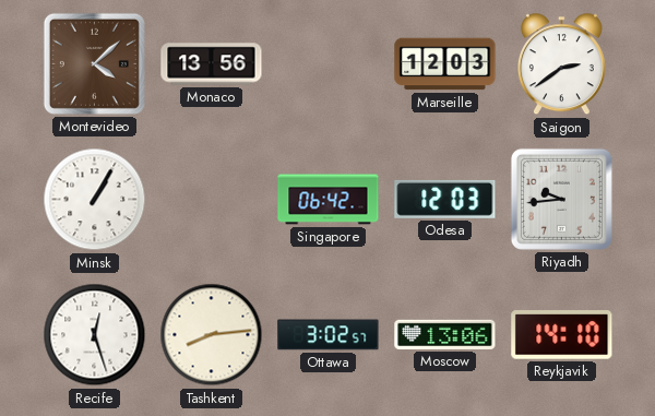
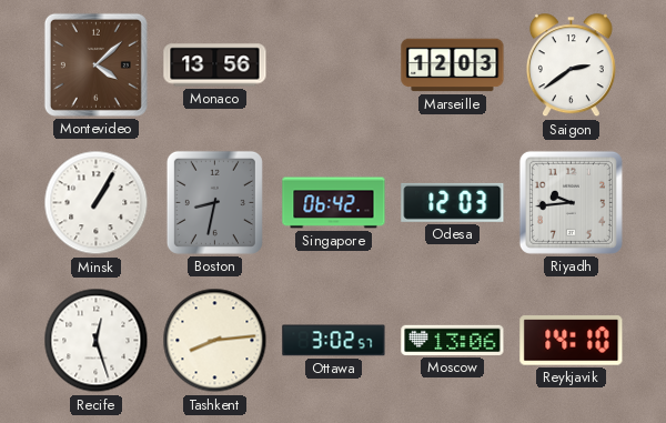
Boston: none -> 8:32
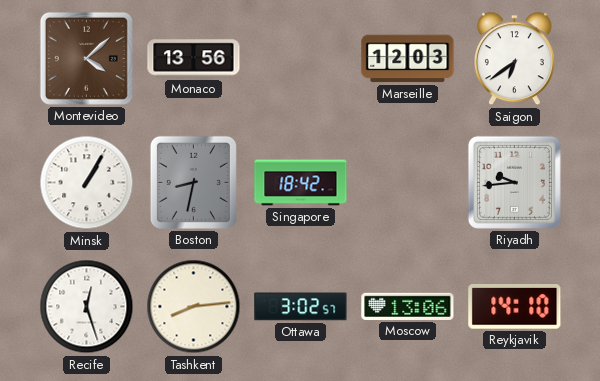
Saigon: 2:39 -> 6:39
Singapore: 06:42 -> 18:42
Odesa: 12:03 -> none
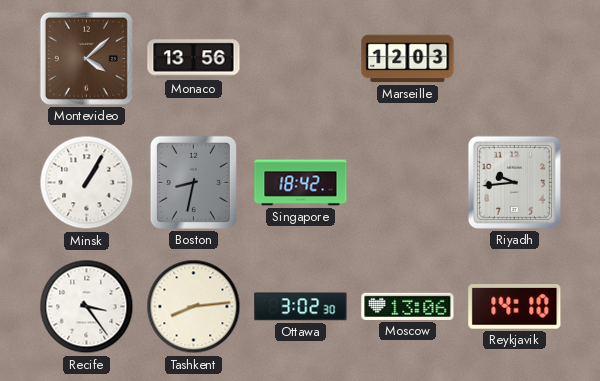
Saigon: 6:39 -> none
Recife: 12:27 -> 3:24
Ottawa: 3:02:57 -> 3:02:30
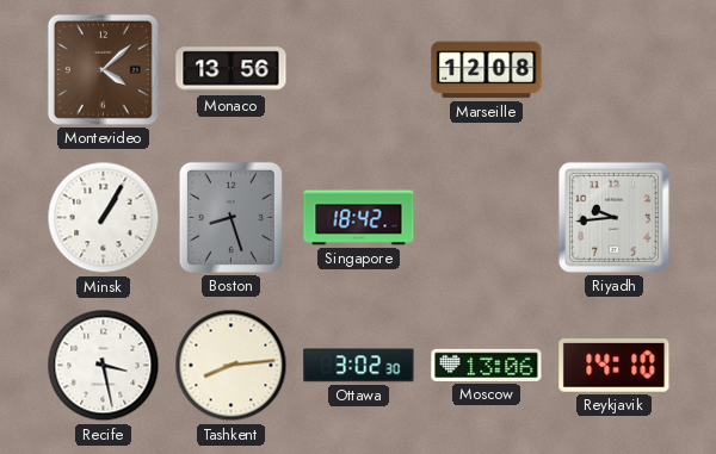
Marseille: 12:03 -> 12:08
Boston: 8:32 -> 8:27
Recife: 3:24 -> 3:28
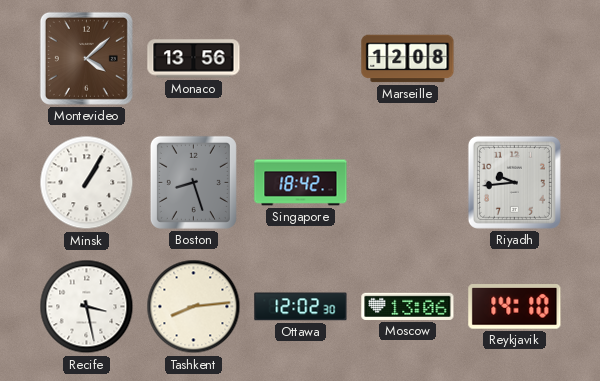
Ottawa: 3:02 -> 12:02
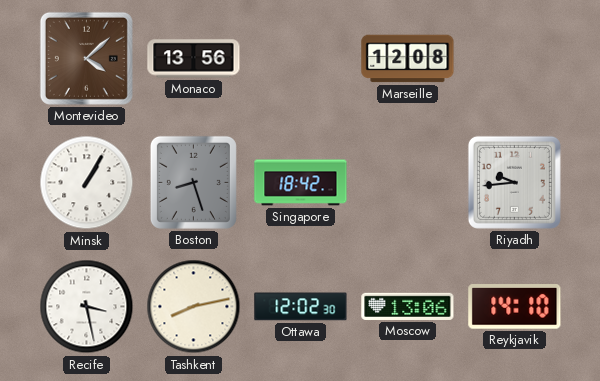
Tashkent: 8:14 -> 8:13
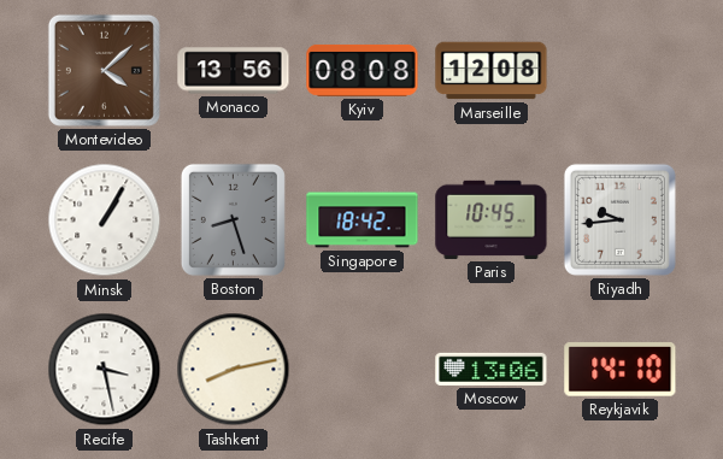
Kyiv: none -> 08:08
Paris: none -> 10:45
Ottawa: 12:02 -> none
